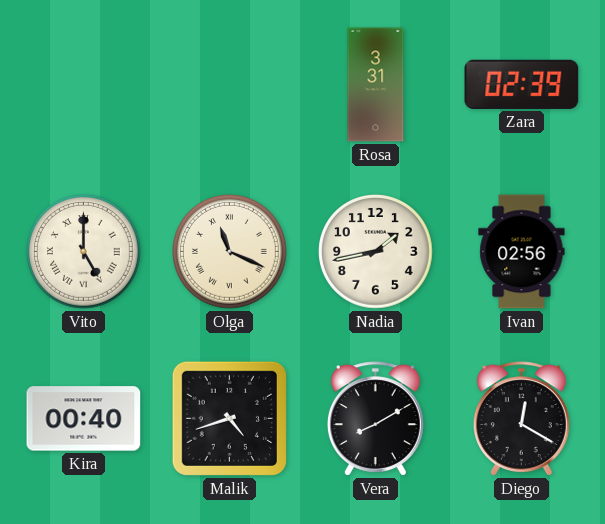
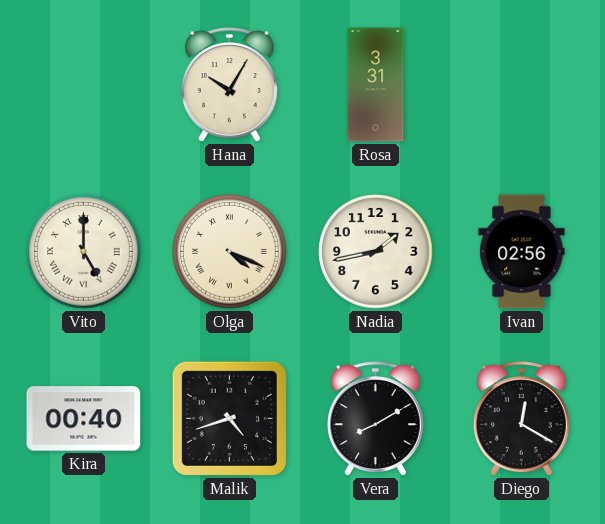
Hana: none -> 10:05
Zara: 02:39 -> none
Olga: 11:19 -> 4:19
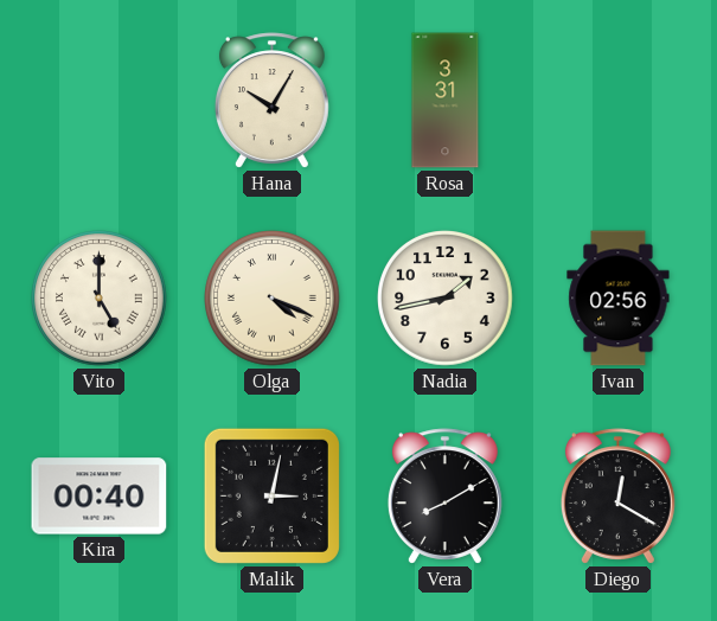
Malik: 4:42 -> 3:02
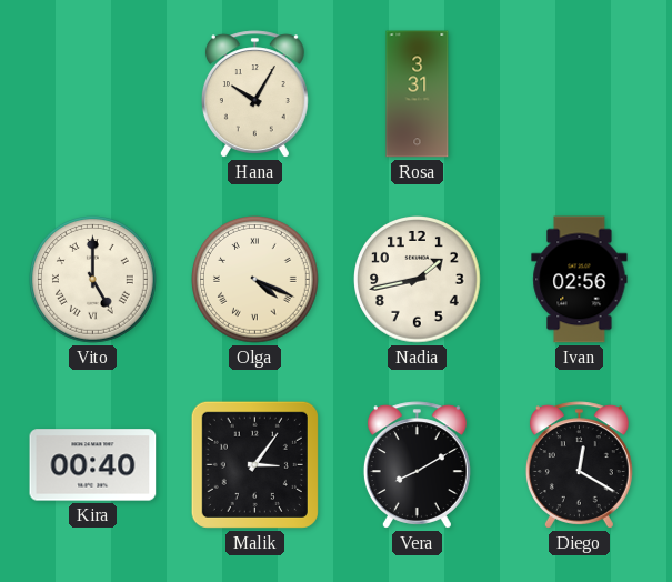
Malik: 3:02 -> 3:06
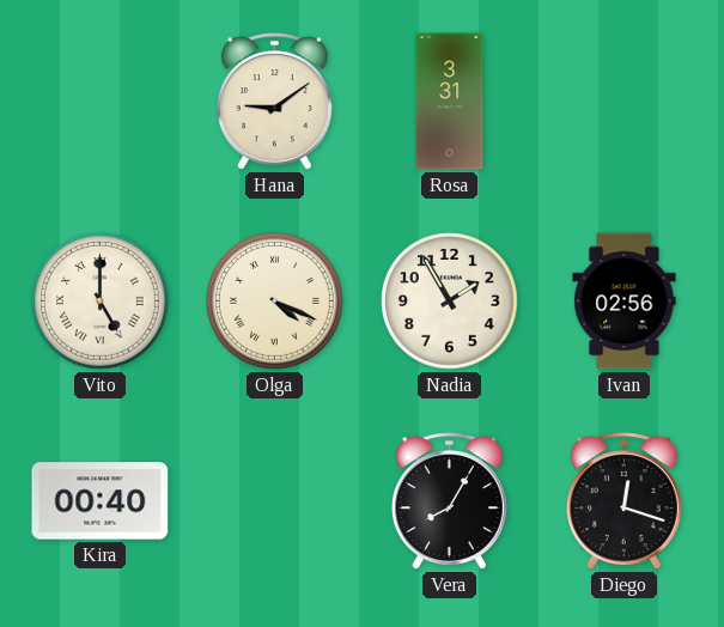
Hana: 10:05 -> 9:09
Nadia: 1:43 -> 1:55
Malik: 3:06 -> none
Vera: 8:10 -> 8:05
Diego: 12:20 -> 12:18
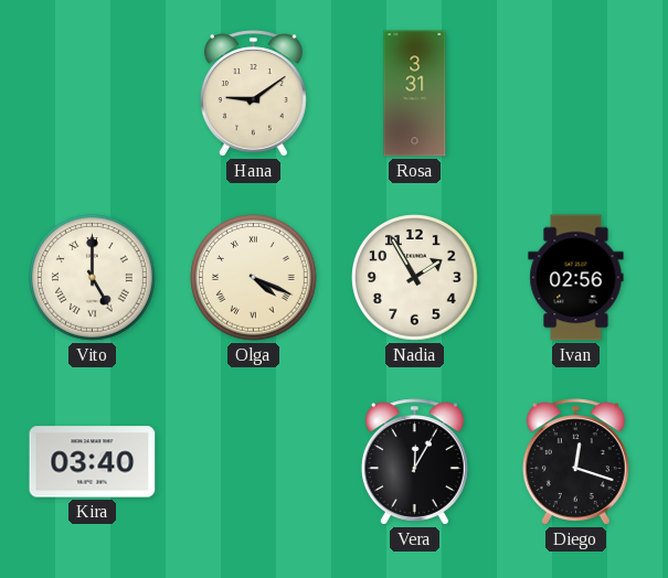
Kira: 00:40 -> 03:40
Vera: 8:05 -> 12:05
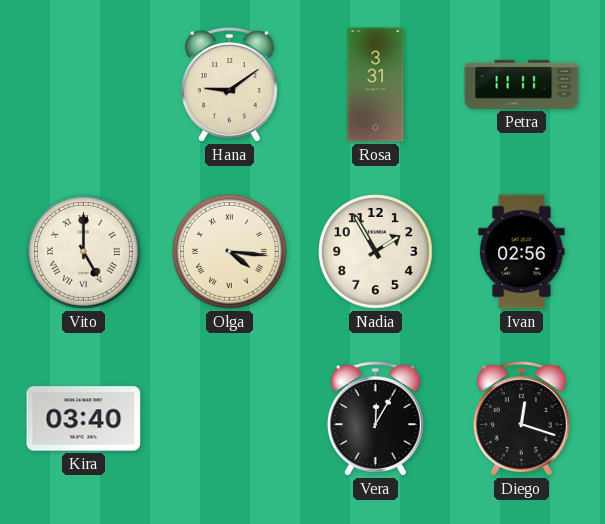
Petra: none -> 11:11
Olga: 4:19 -> 4:16
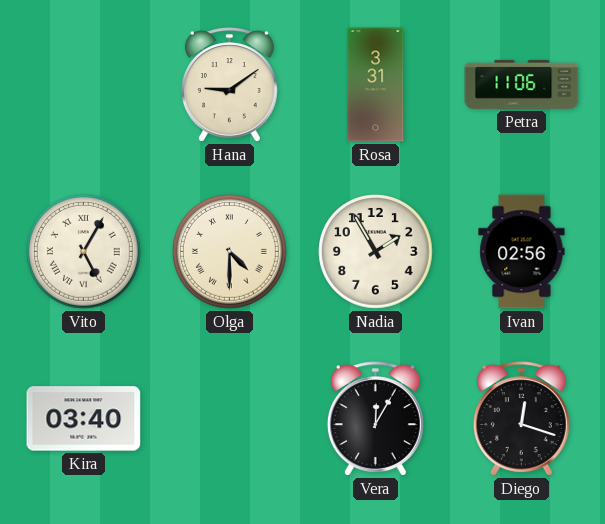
Petra: 11:11 -> 11:06
Vito: 5:00 -> 5:05
Olga: 4:16 -> 4:30
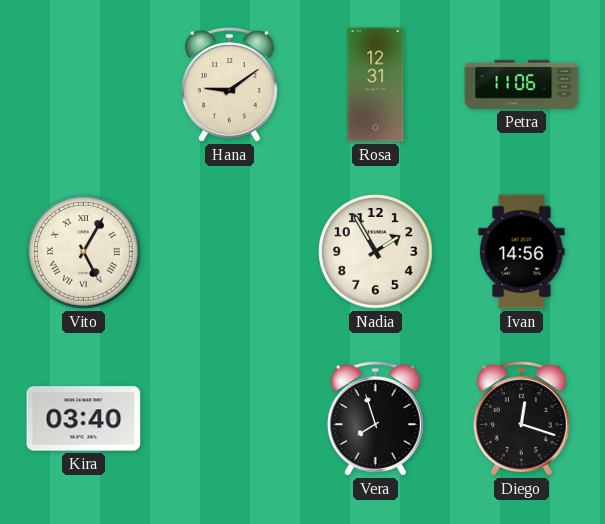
Rosa: 3:31 -> 12:31
Olga: 4:30 -> none
Ivan: 02:56 -> 14:56
Vera: 12:05 -> 7:57
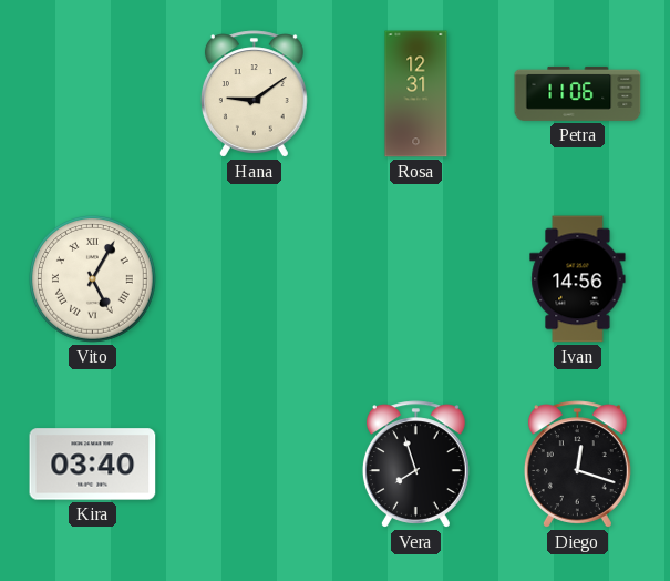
Nadia: 1:55 -> none
